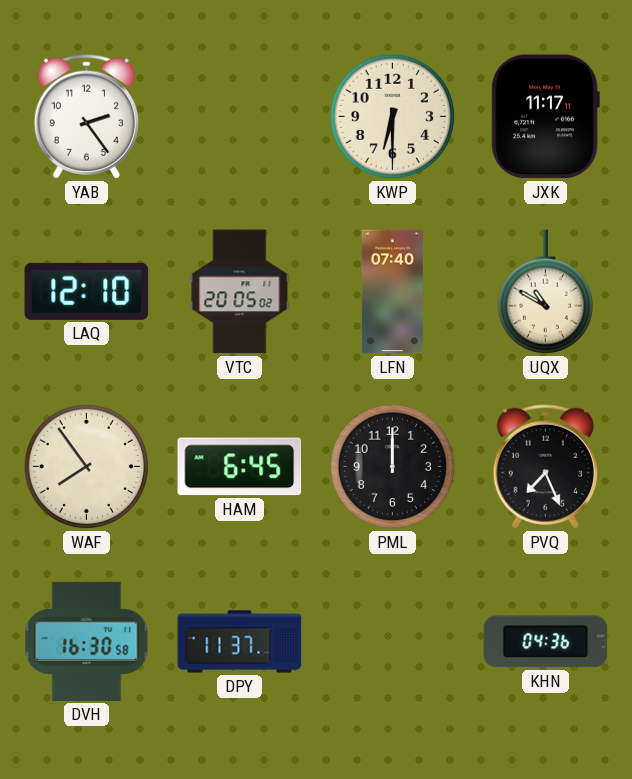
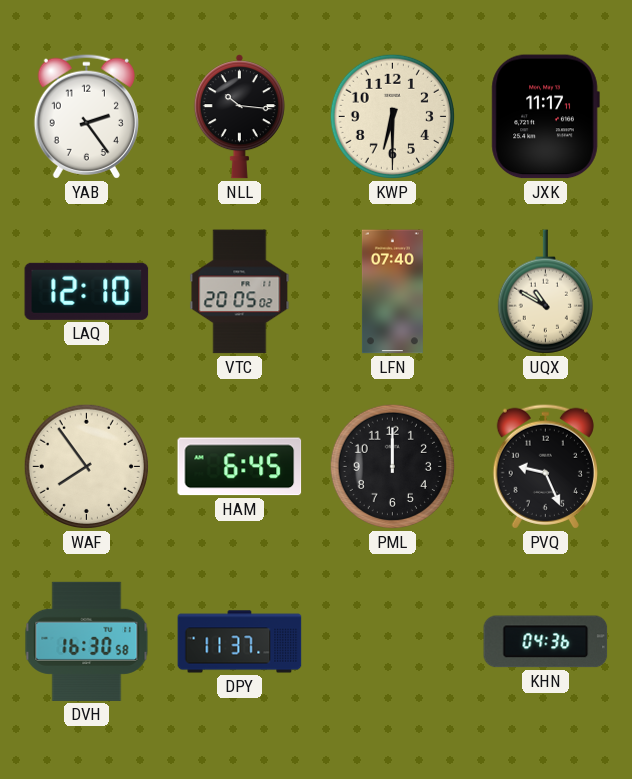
NLL: none -> 10:16
PVQ: 7:26 -> 9:26
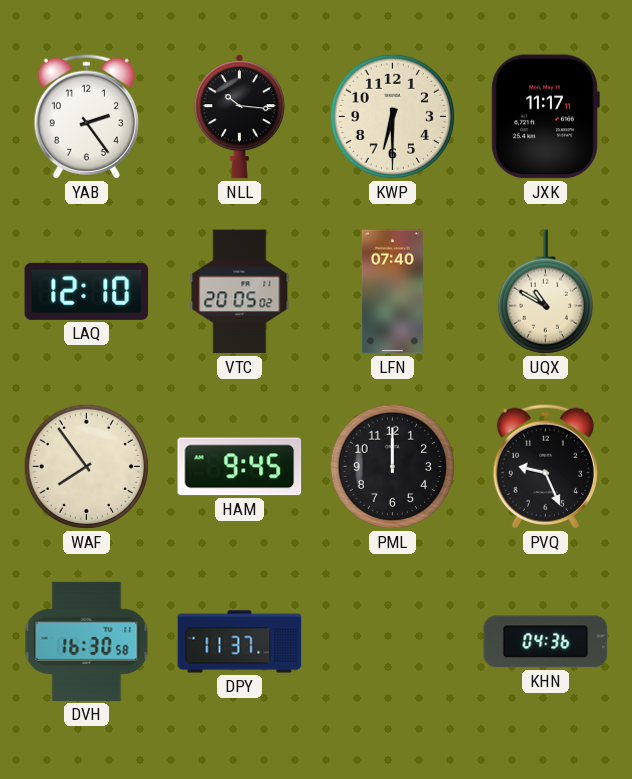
HAM: 6:45 -> 9:45
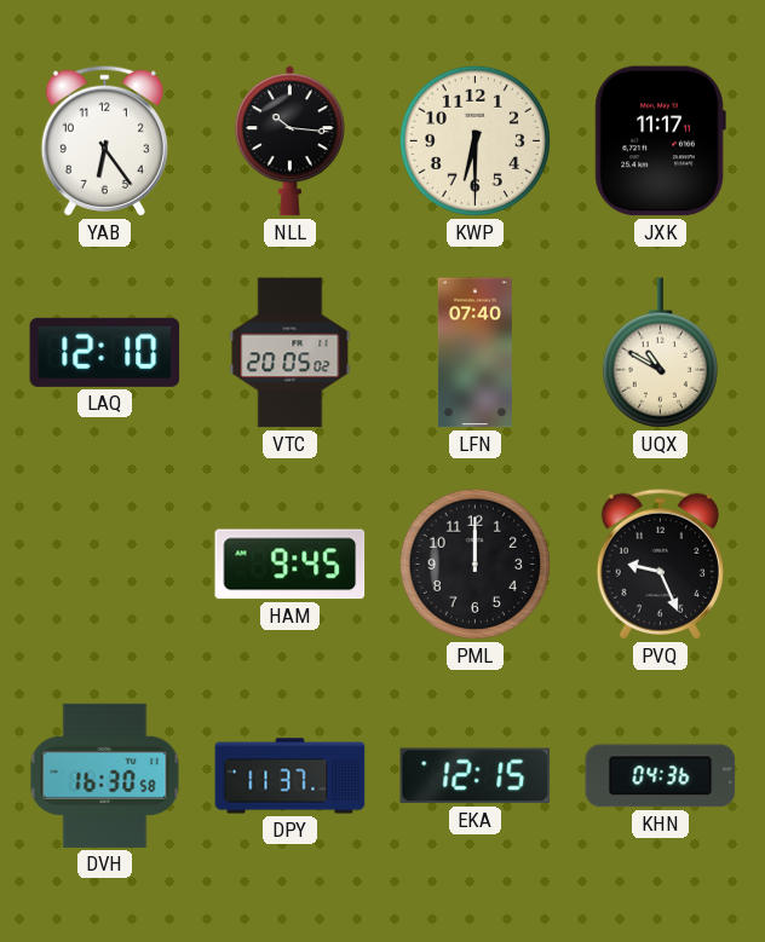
YAB: 2:24 -> 6:24
WAF: 7:54 -> none
EKA: none -> 12:15
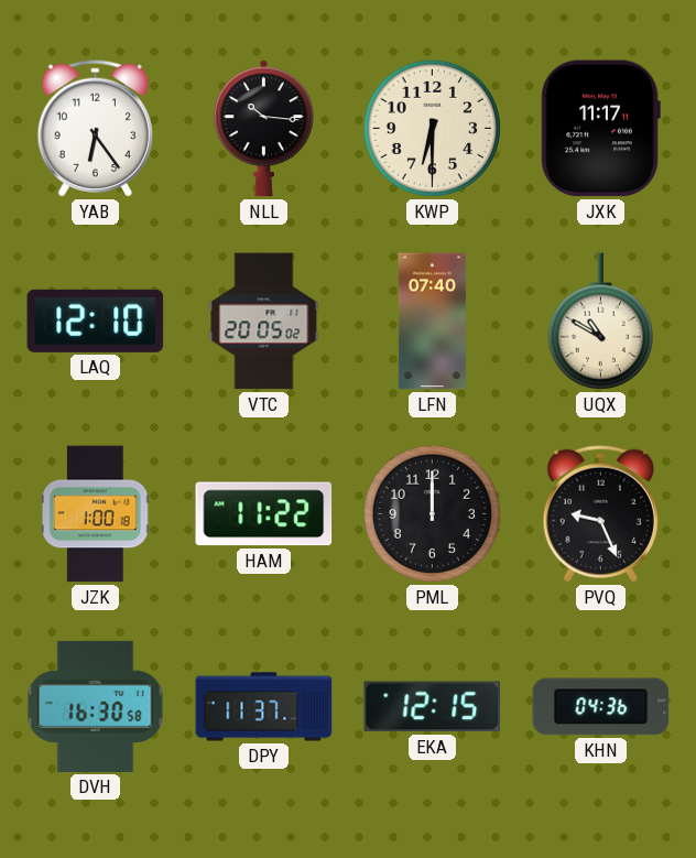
JZK: none -> 1:00
HAM: 9:45 -> 11:22
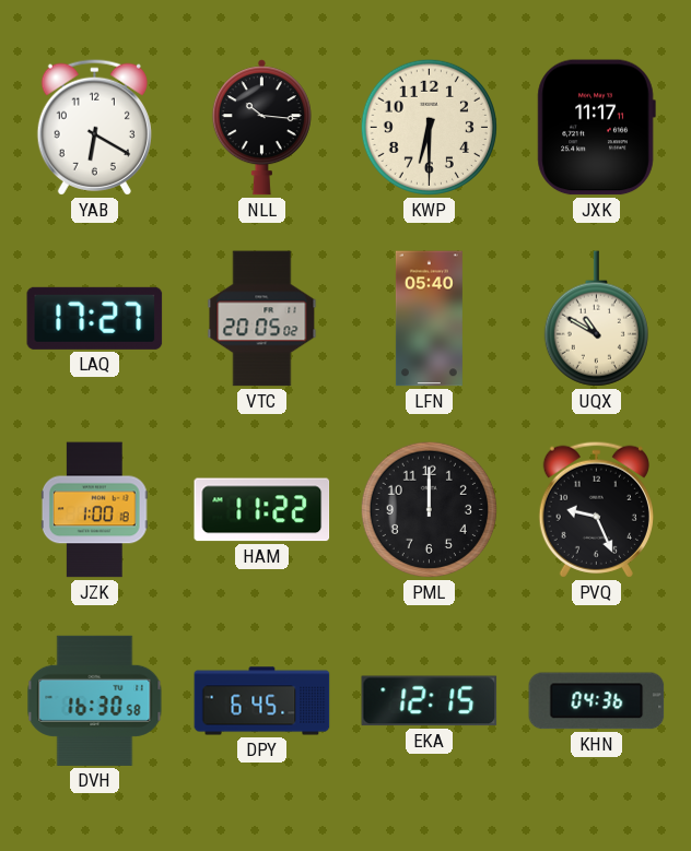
YAB: 6:24 -> 6:20
LAQ: 12:10 -> 17:27
LFN: 07:40 -> 05:40
DPY: 11:37 -> 6:45
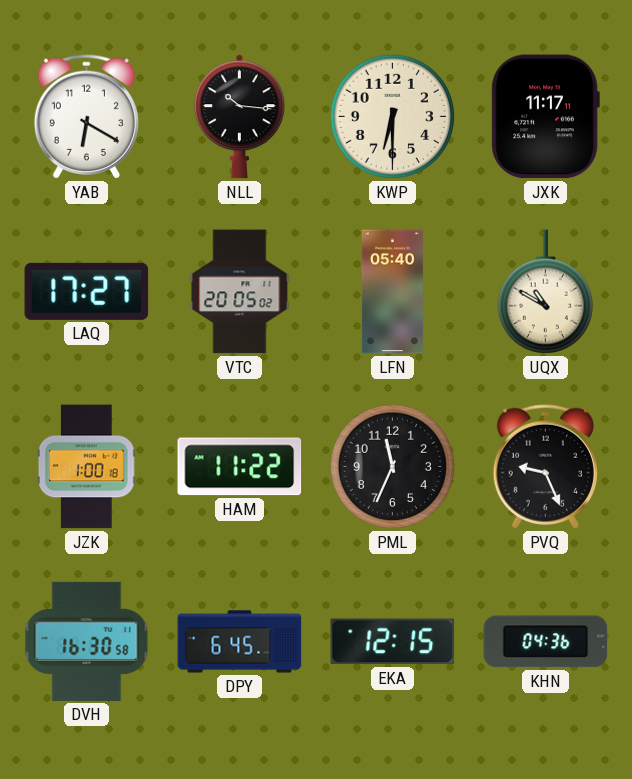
PML: 12:00 -> 11:34
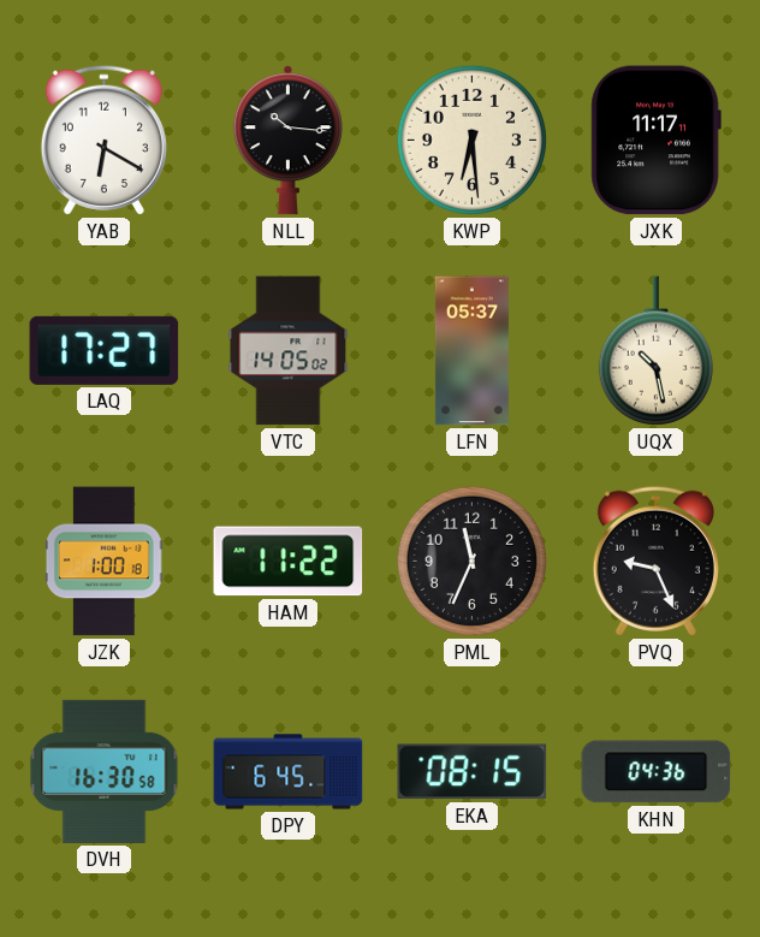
KWP: 6:30 -> 6:29
VTC: 20:05 -> 14:05
LFN: 05:40 -> 05:37
UQX: 10:50 -> 10:28
EKA: 12:15 -> 08:15
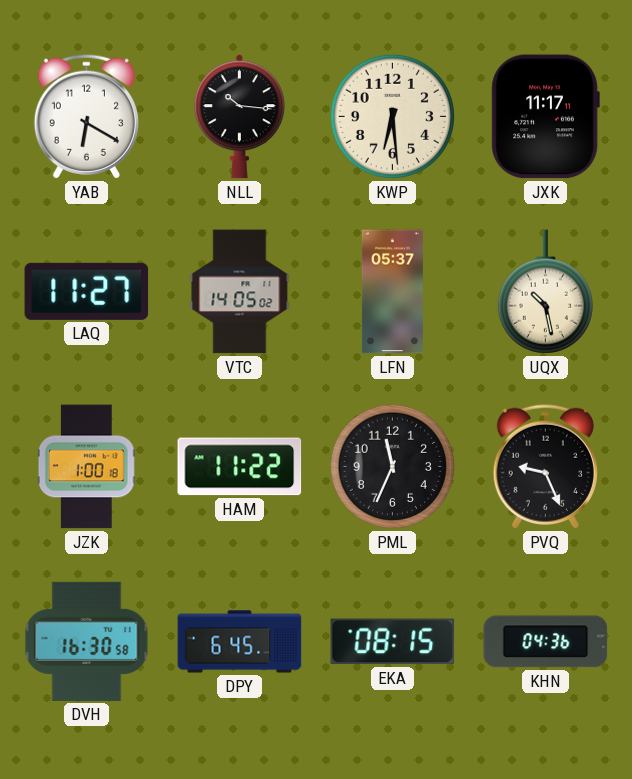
LAQ: 17:27 -> 11:27
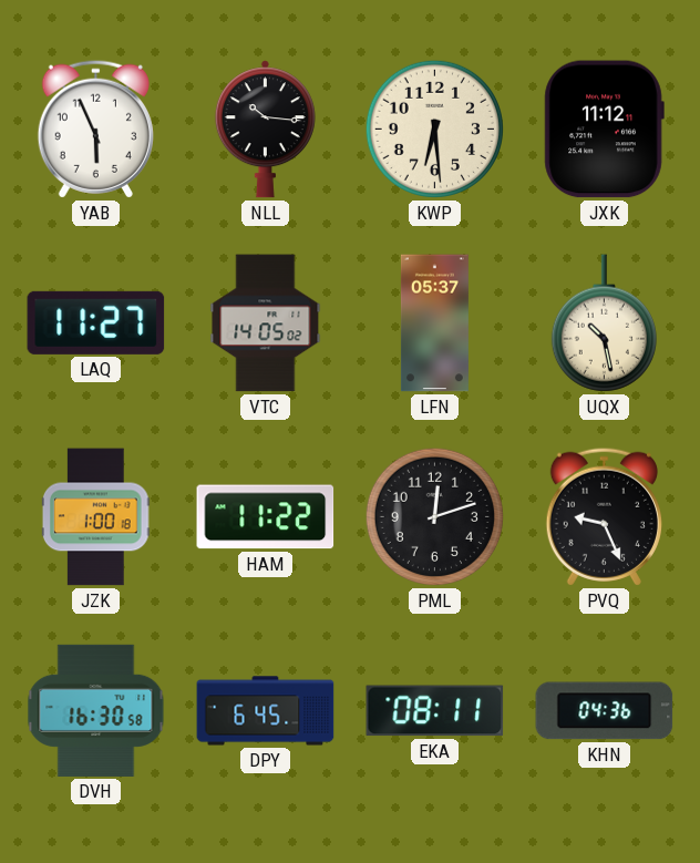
YAB: 6:20 -> 5:56
JXK: 11:17 -> 11:12
PML: 11:34 -> 12:12
EKA: 08:15 -> 08:11
